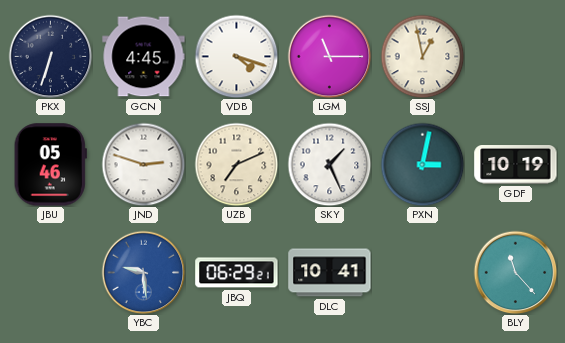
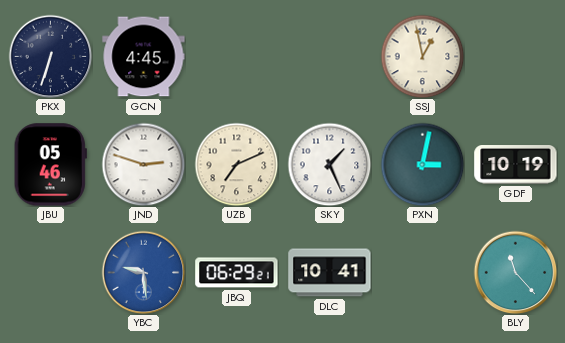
VDB: 4:18 -> none
LGM: 11:15 -> none
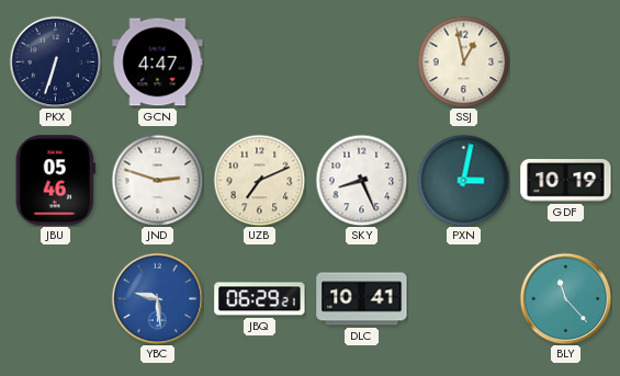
GCN: 4:45 -> 4:47
SKY: 1:26 -> 8:26
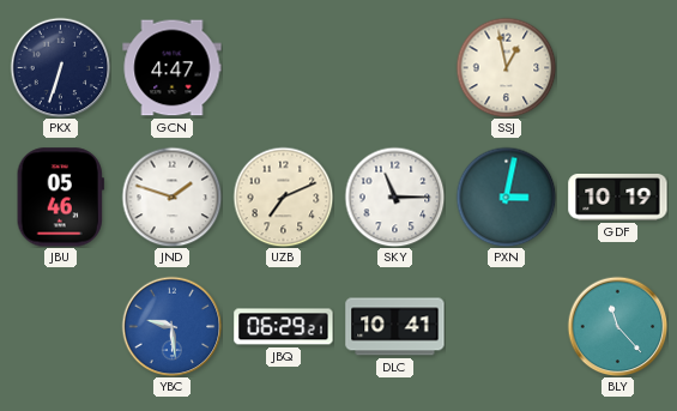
JND: 2:48 -> 1:48
SKY: 8:26 -> 11:15
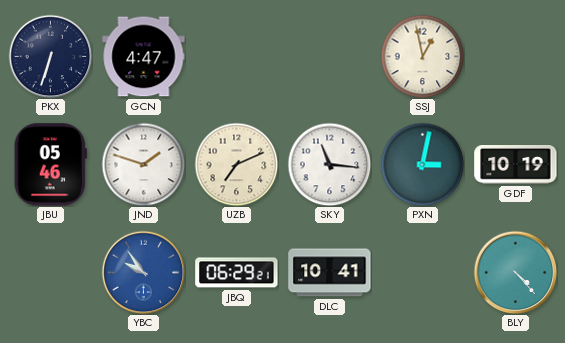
SKY: 11:15 -> 11:16
YBC: 9:29 -> 9:54
BLY: 11:23 -> 4:23
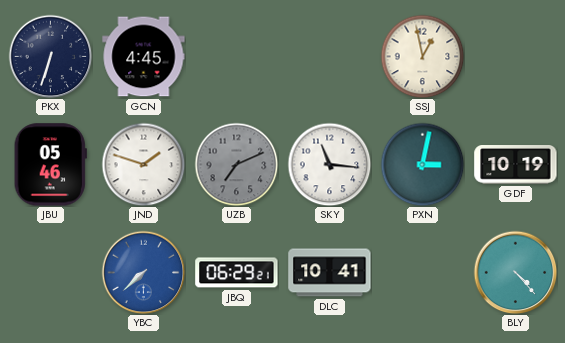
GCN: 4:47 -> 4:45
UZB dial: cream -> grey
YBC: 9:54 -> 7:38
